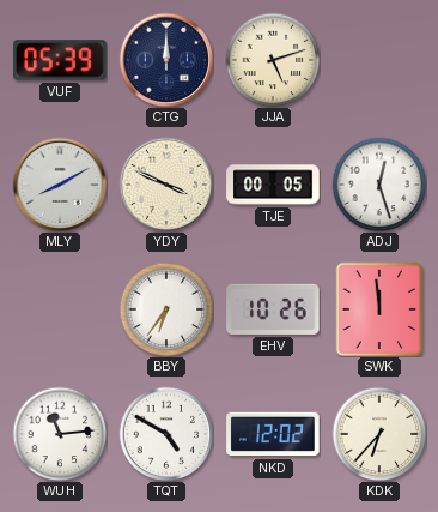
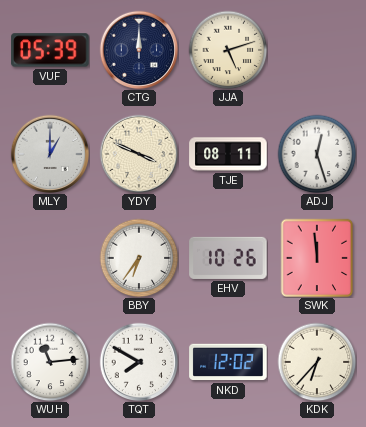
MLY: 8:10 -> 1:00
TJE: 00:05 -> 08:11
TQT: 4:50 -> 7:50
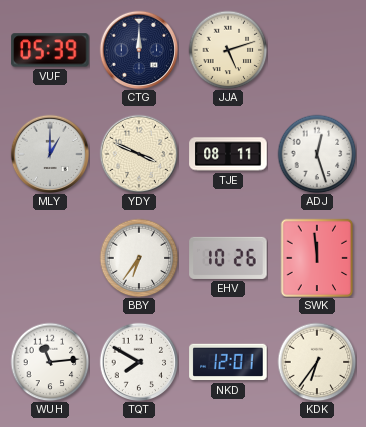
NKD: 12:02 -> 12:01
KDK: 6:37 -> 6:36
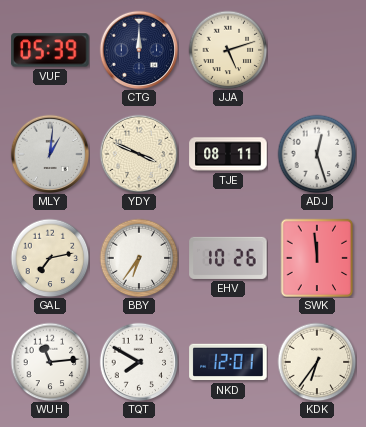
MLY: 1:00 -> 1:01
GAL: none -> 7:13
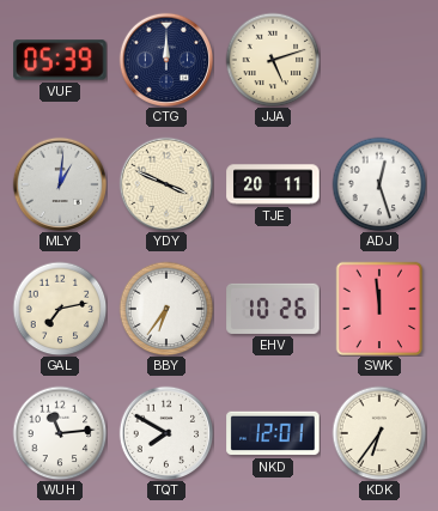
TJE: 08:11 -> 20:11
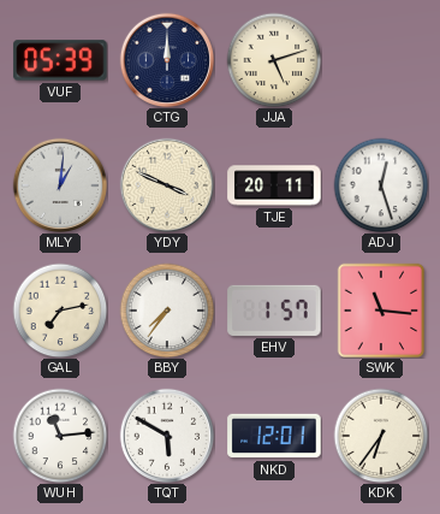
BBY: 6:36 -> 7:36
EHV: 10:26 -> 1:57
SWK: 11:59 -> 11:16
TQT: 7:50 -> 5:50
